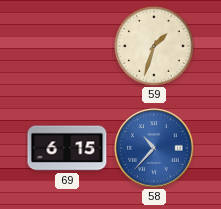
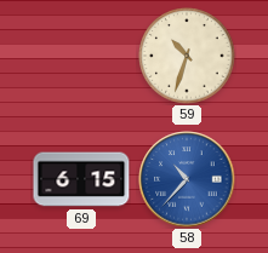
59: 1:33 -> 10:33
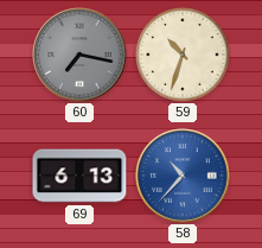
60: none -> 7:17
69: 6:15 -> 6:13
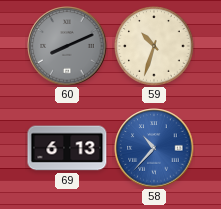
60: 7:17 -> 8:11
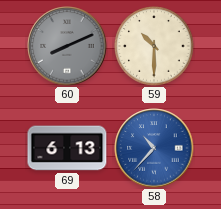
59: 10:33 -> 10:30
